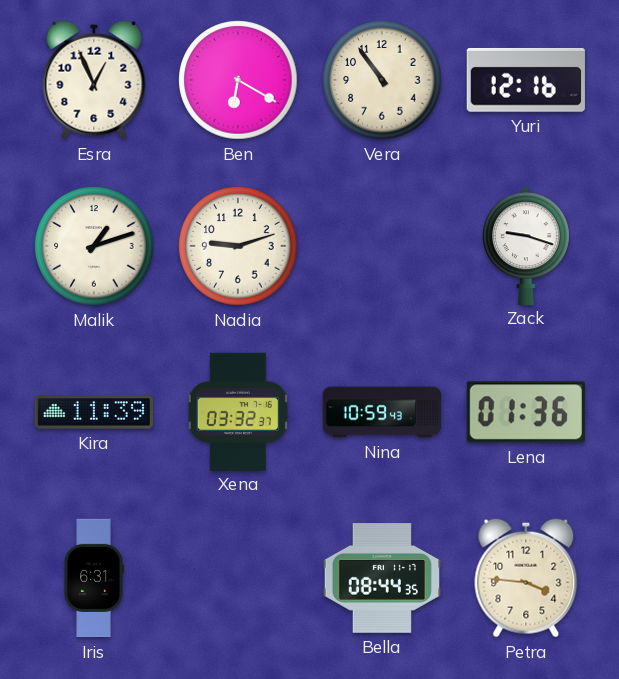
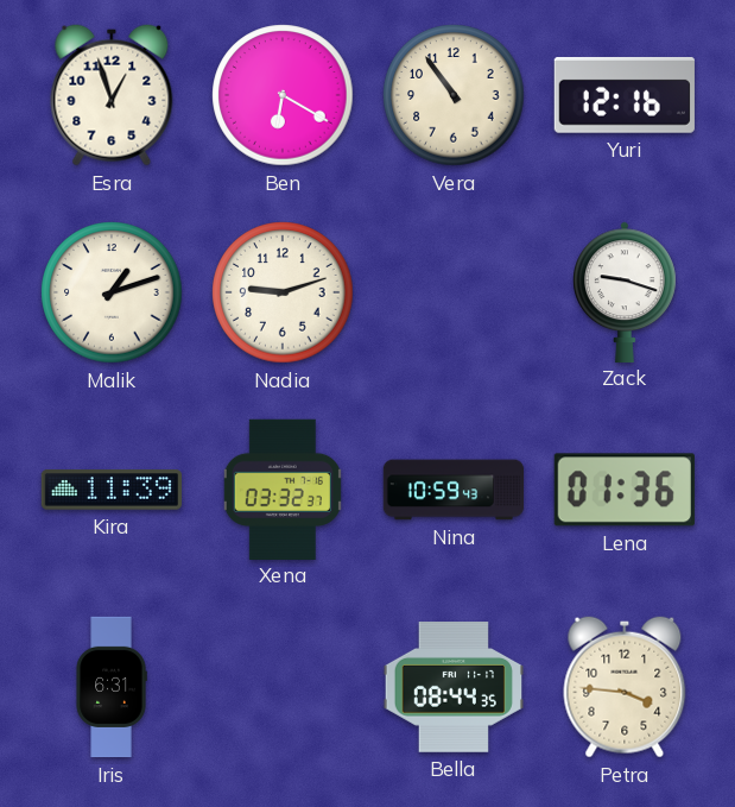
Esra: 12:56 -> 12:57
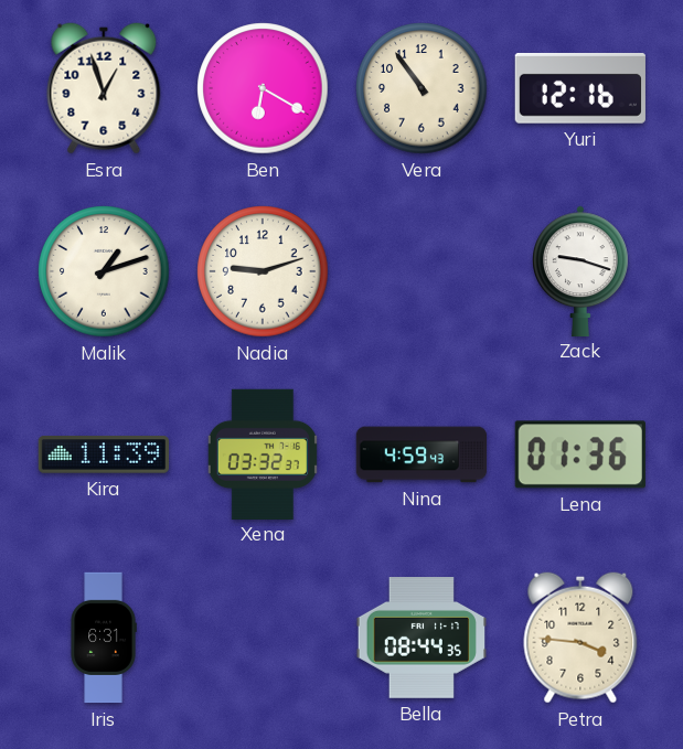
Nina: 10:59 -> 4:59
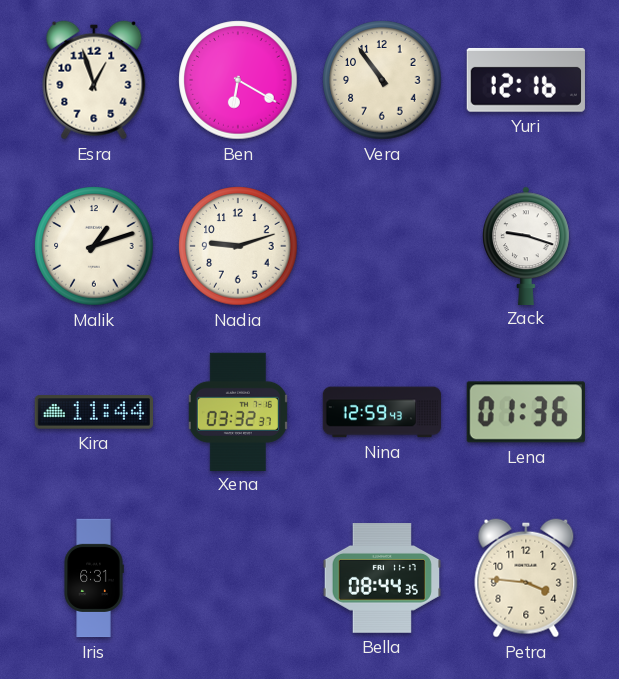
Kira: 11:39 -> 11:44
Nina: 4:59 -> 12:59
